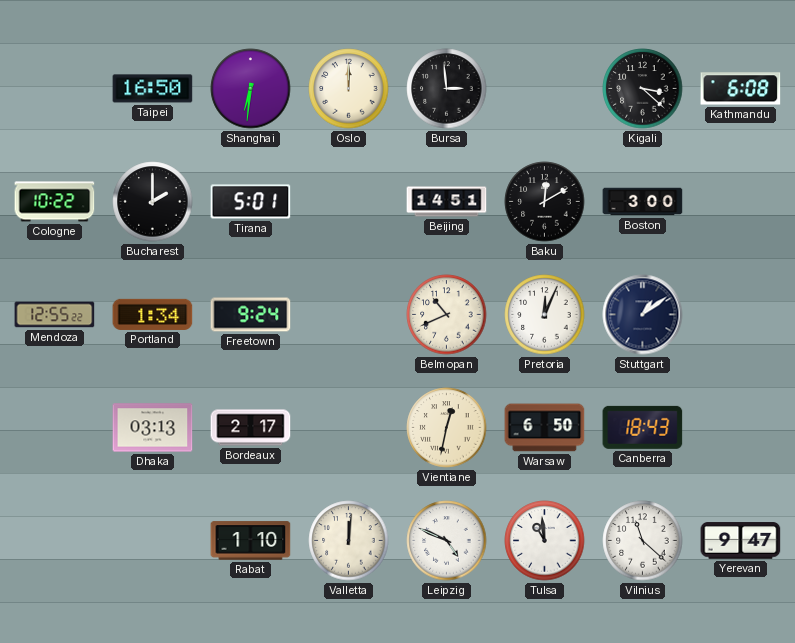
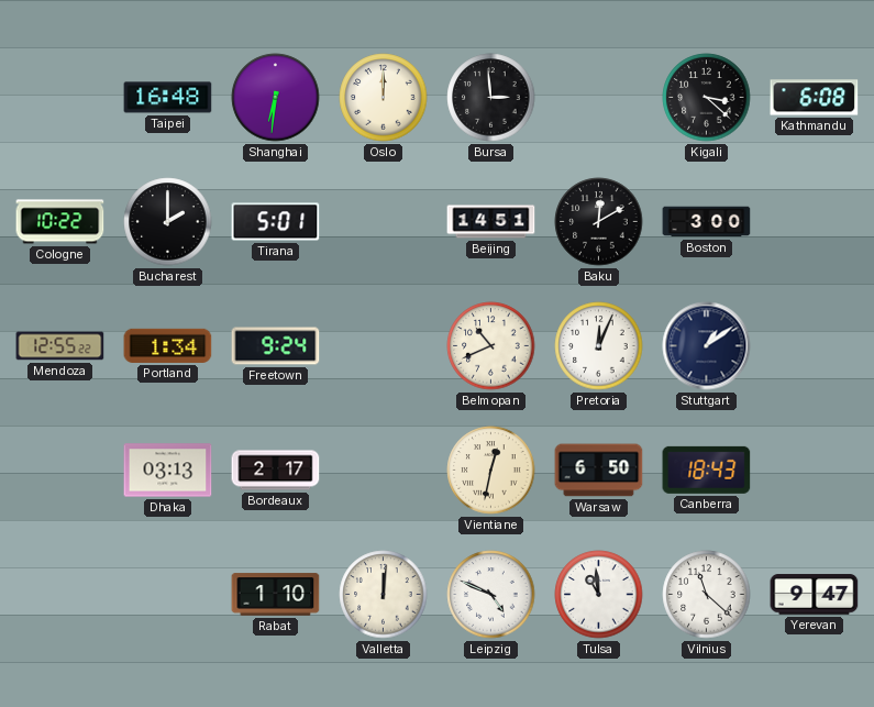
Taipei: 16:50 -> 16:48
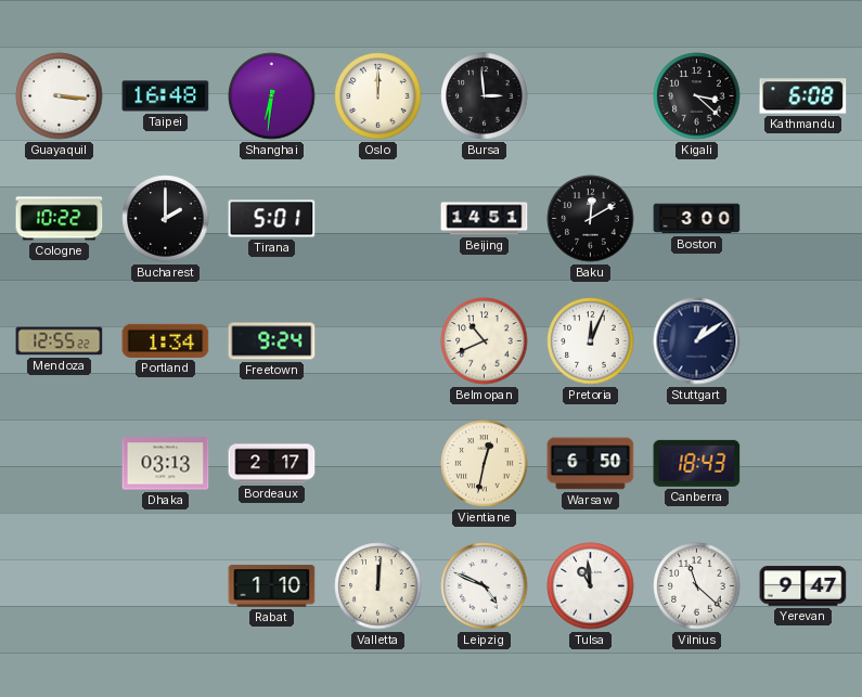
Guayaquil: none -> 3:16
